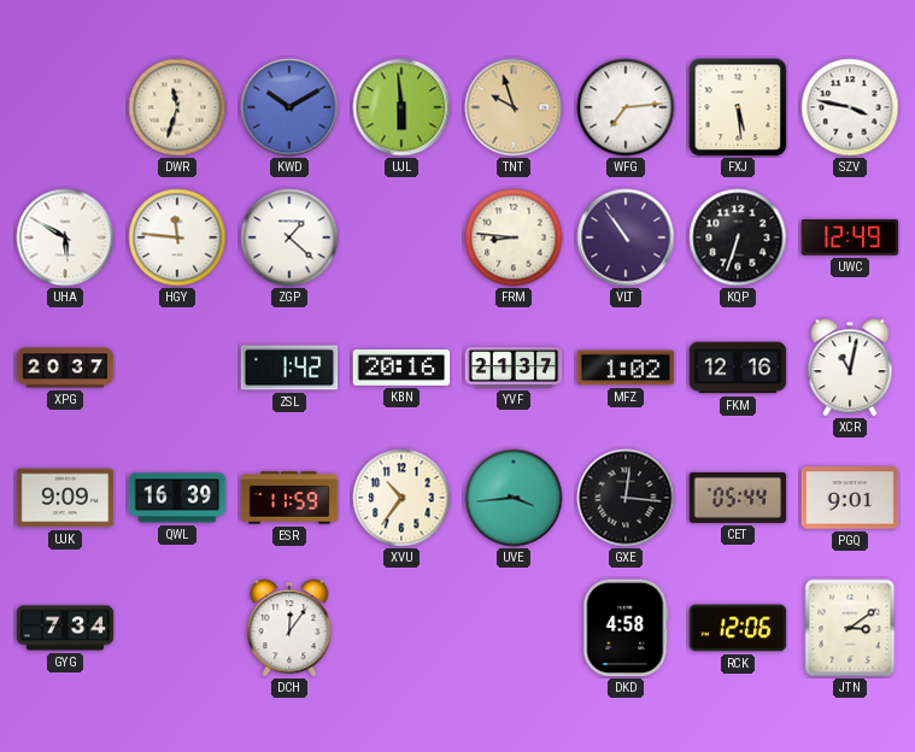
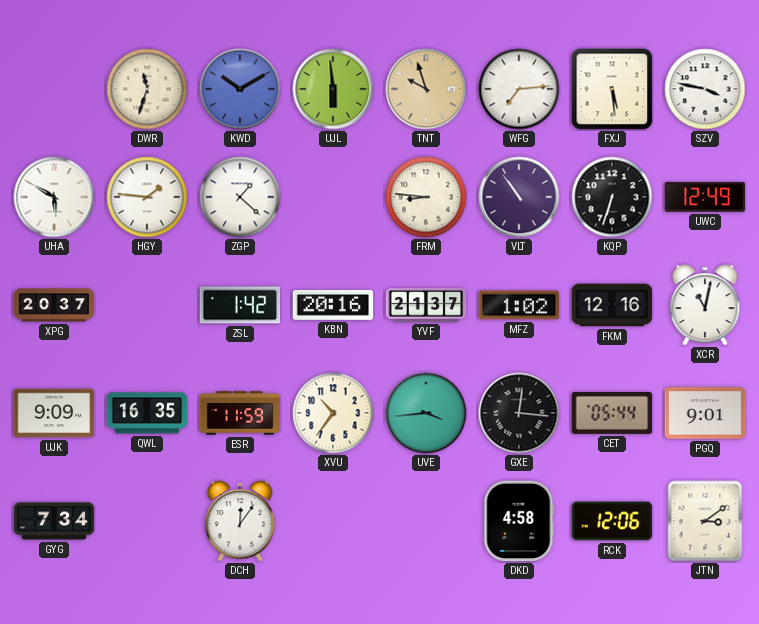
HGY: 11:46 -> 1:46
QWL: 16:39 -> 16:35
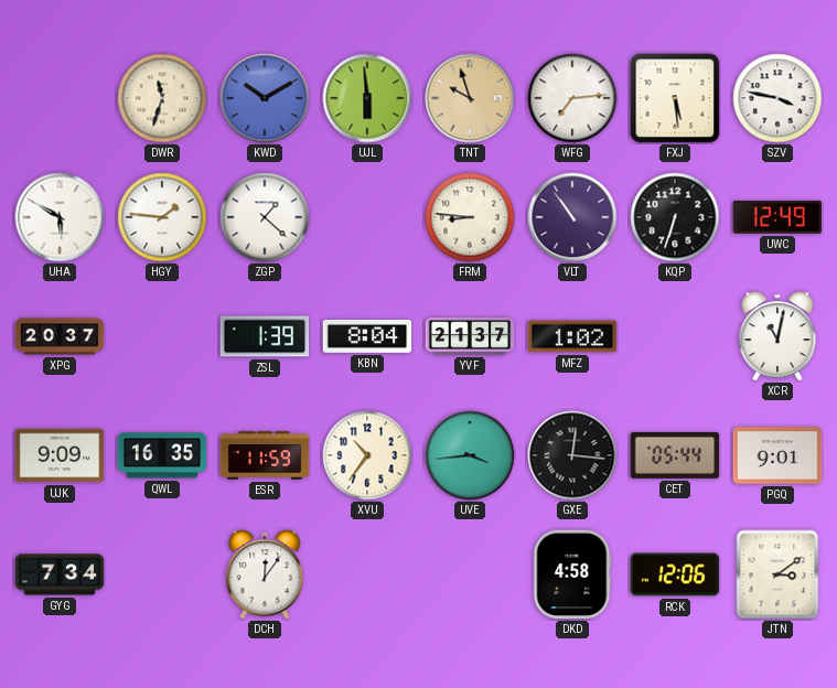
ZSL: 1:42 -> 1:39
KBN: 20:16 -> 8:04
FKM: 12:16 -> none
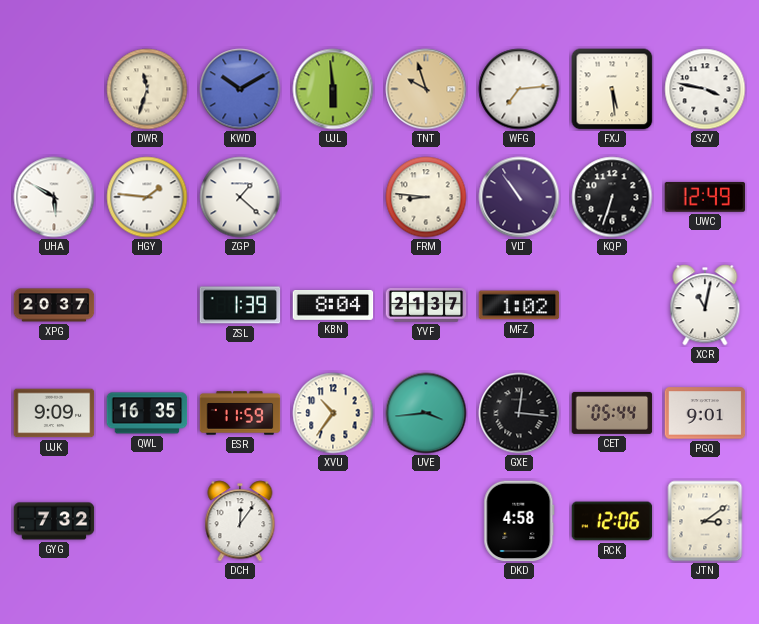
GYG: 7:34 -> 7:32
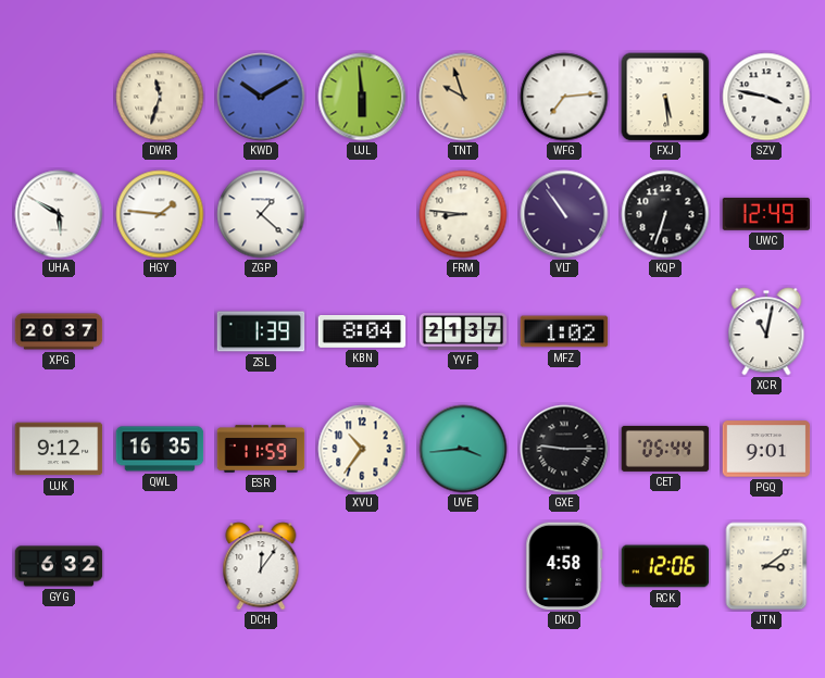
UJK: 9:09 -> 9:12
GXE: 12:16 -> 9:15
GYG: 7:32 -> 6:32
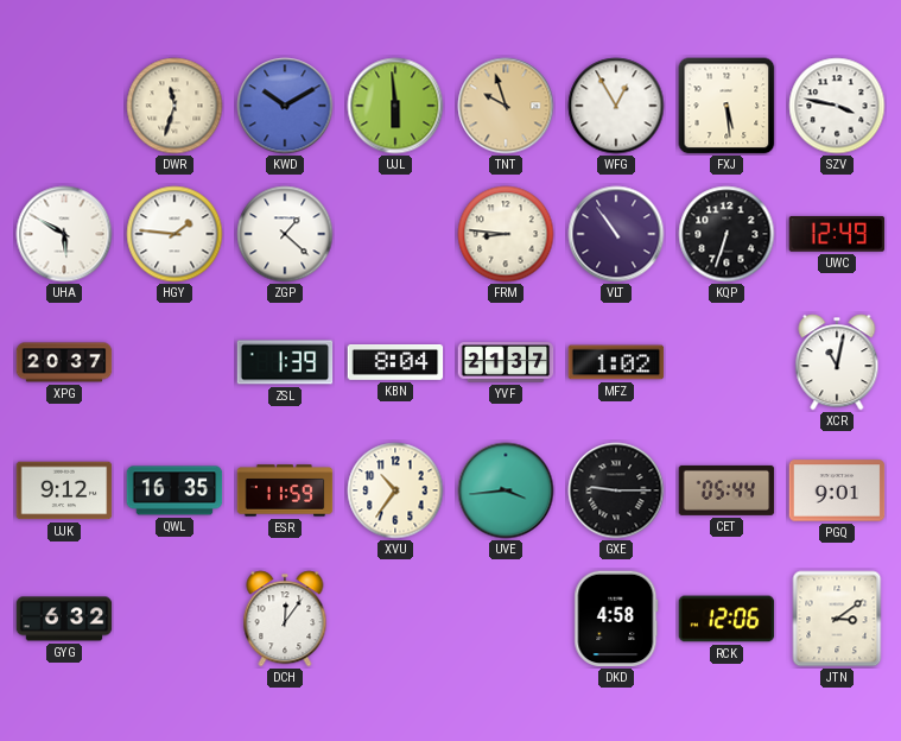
WFG: 7:14 -> 12:55
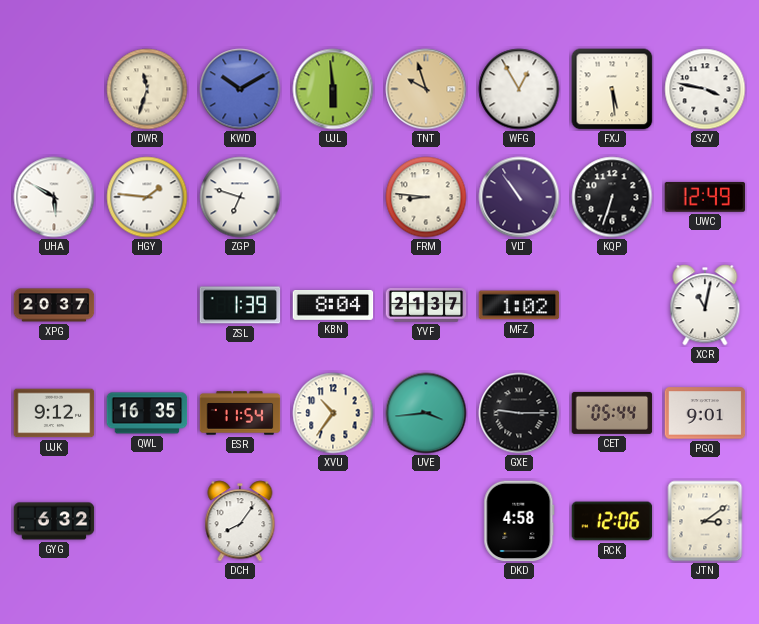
ZGP: 1:22 -> 6:48
ESR: 11:59 -> 11:54
DCH: 12:06 -> 8:06
